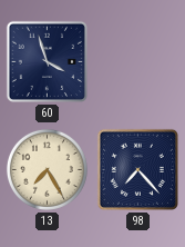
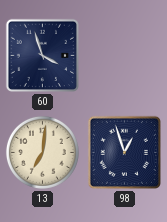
13: 7:25 -> 7:01
98: 7:23 -> 12:57
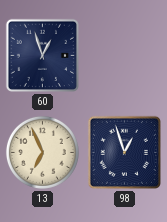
60: 3:57 -> 12:57
13: 7:01 -> 6:56
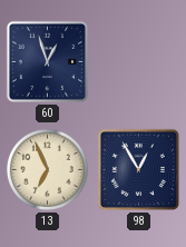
98: 12:57 -> 12:55
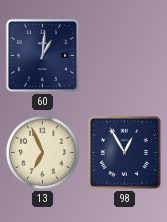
60: 12:57 -> 1:01
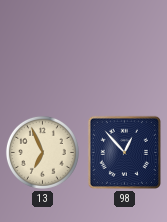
60: 1:01 -> none
98: 12:55 -> 12:53
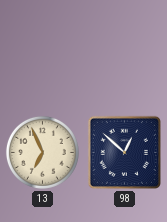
98: 12:53 -> 12:52
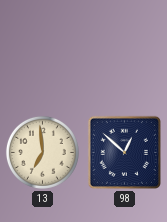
13: 6:56 -> 6:59
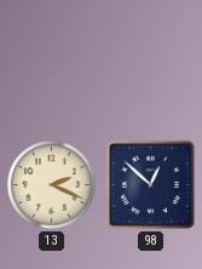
13: 6:59 -> 2:19
